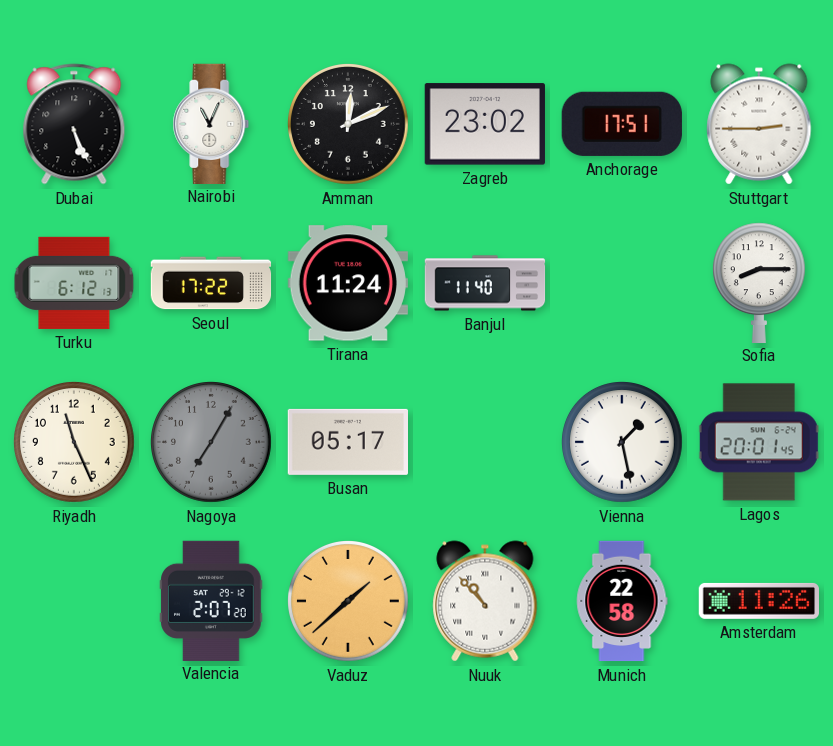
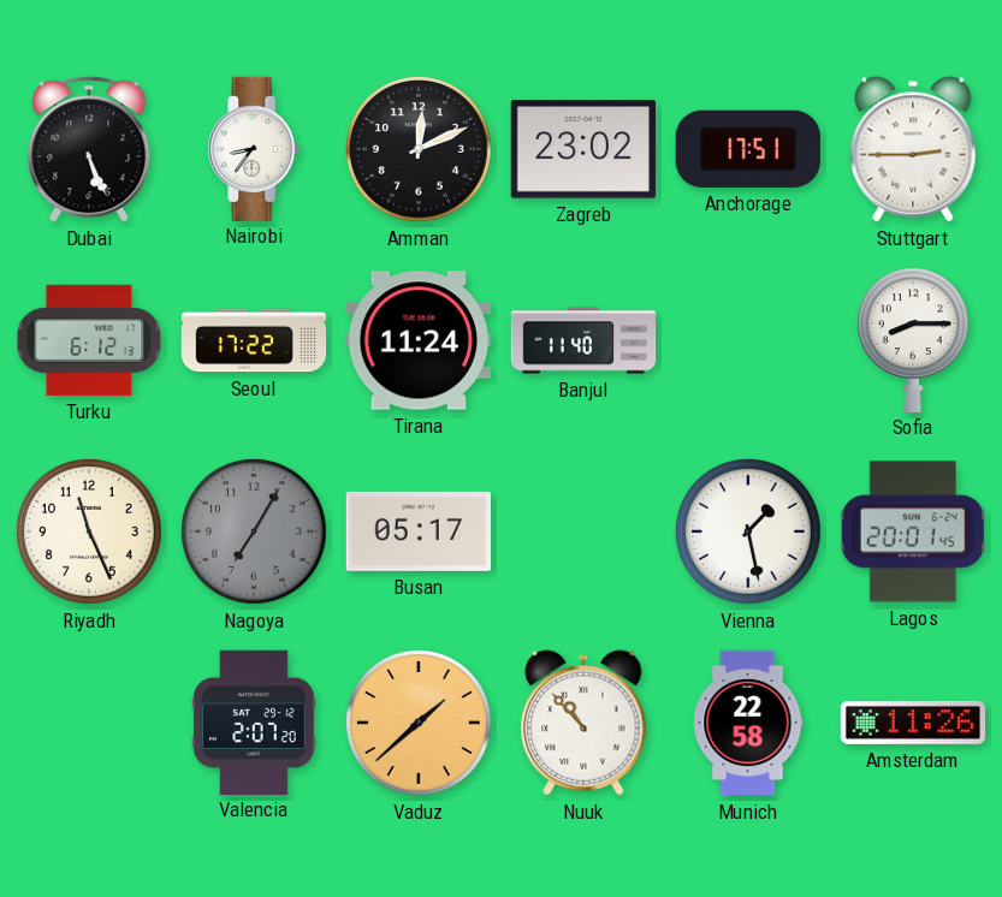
Nairobi: 11:04 -> 8:36
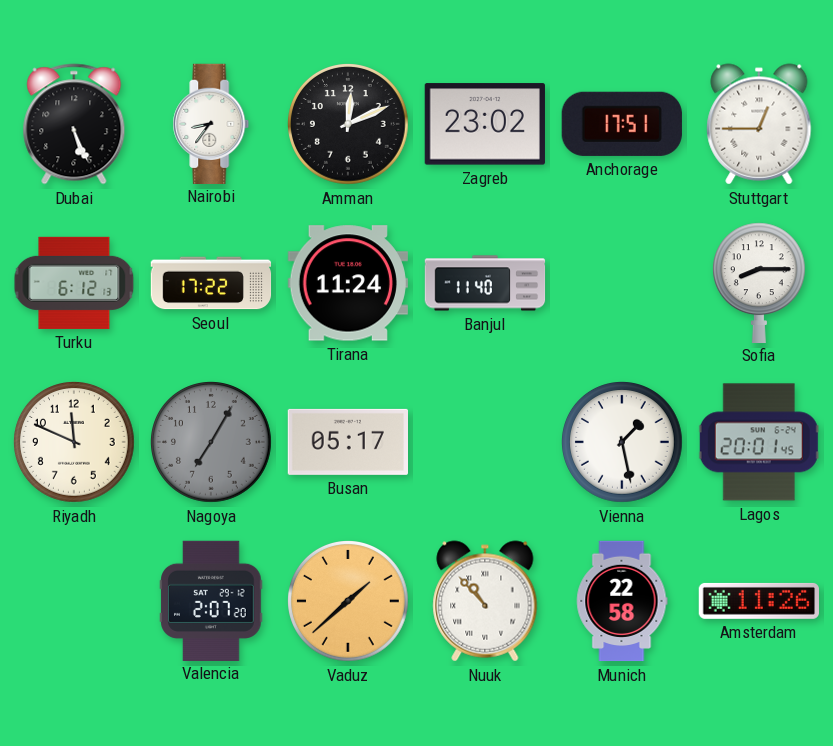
Stuttgart: 2:45 -> 12:45
Riyadh: 11:26 -> 11:49
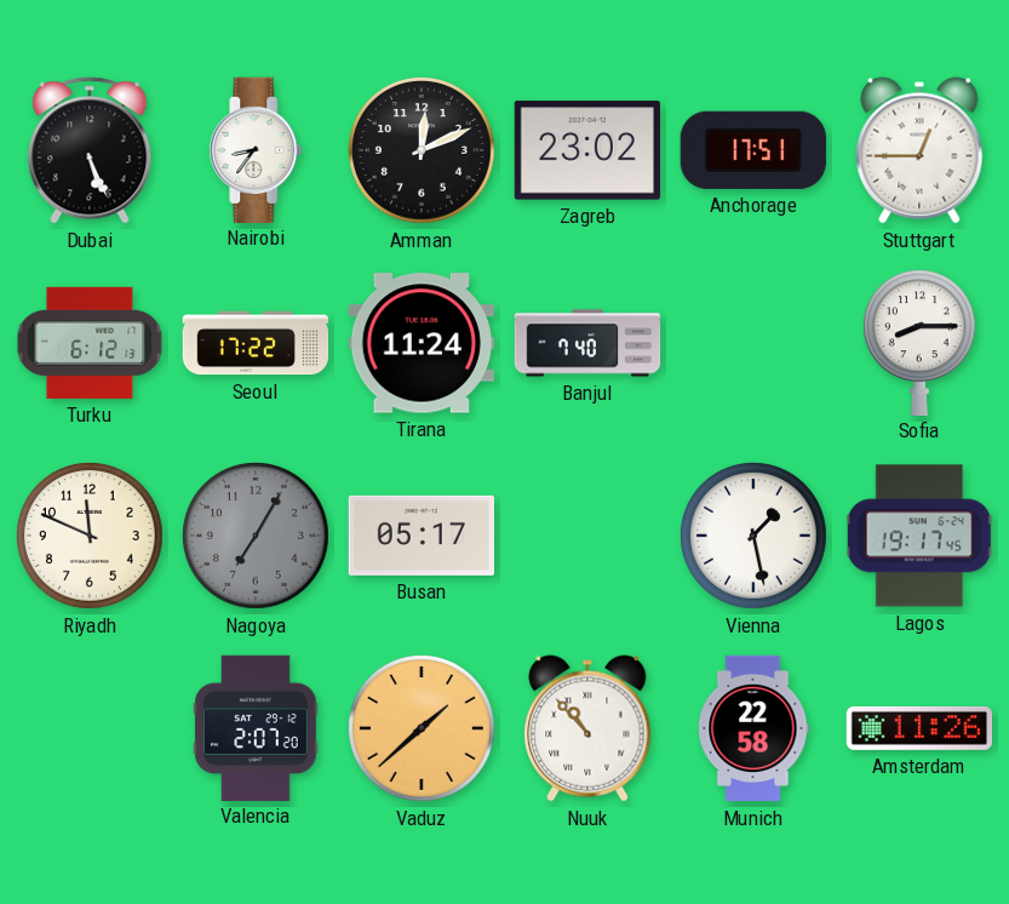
Banjul: 11:40 -> 7:40
Lagos: 20:01 -> 19:17
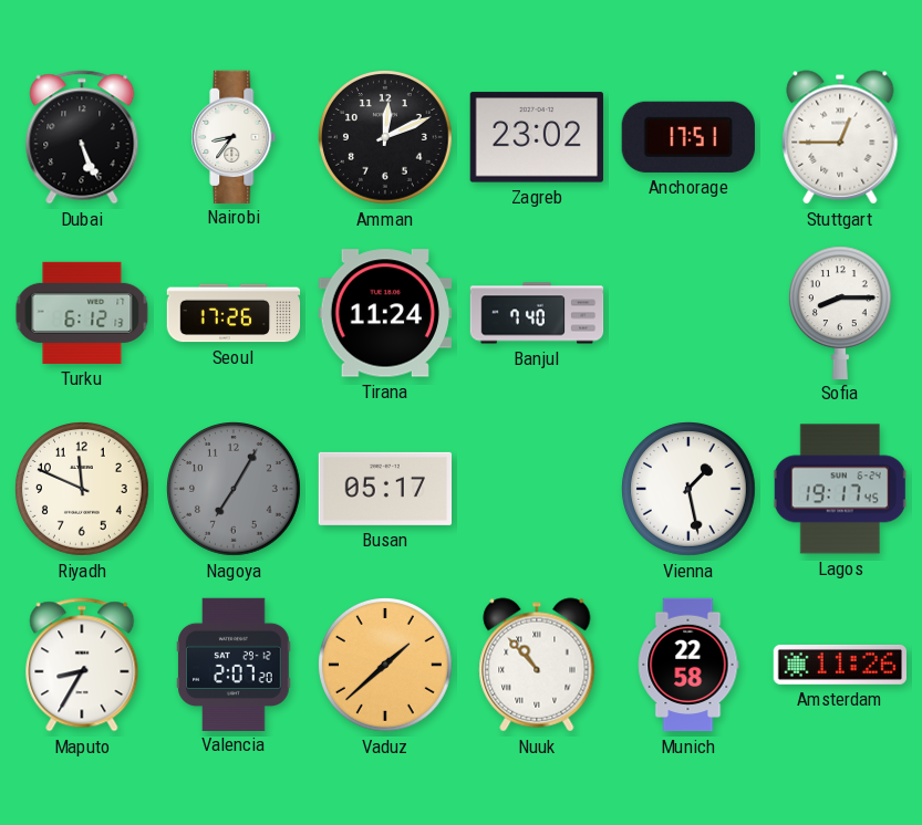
Seoul: 17:22 -> 17:26
Maputo: none -> 8:35
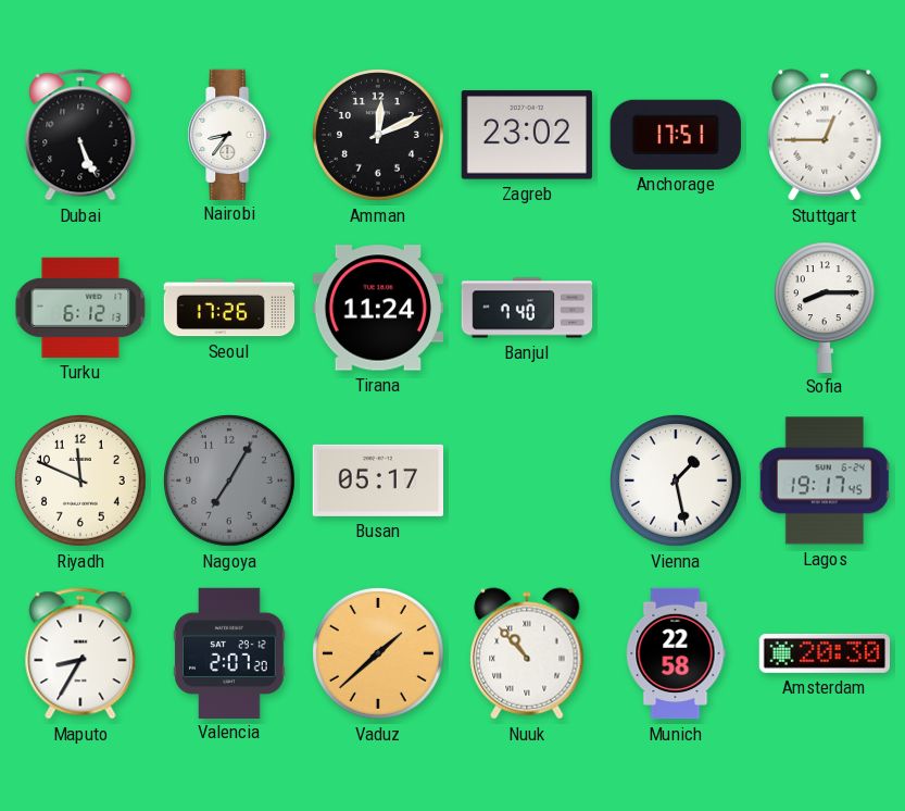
Amsterdam: 11:26 -> 20:30
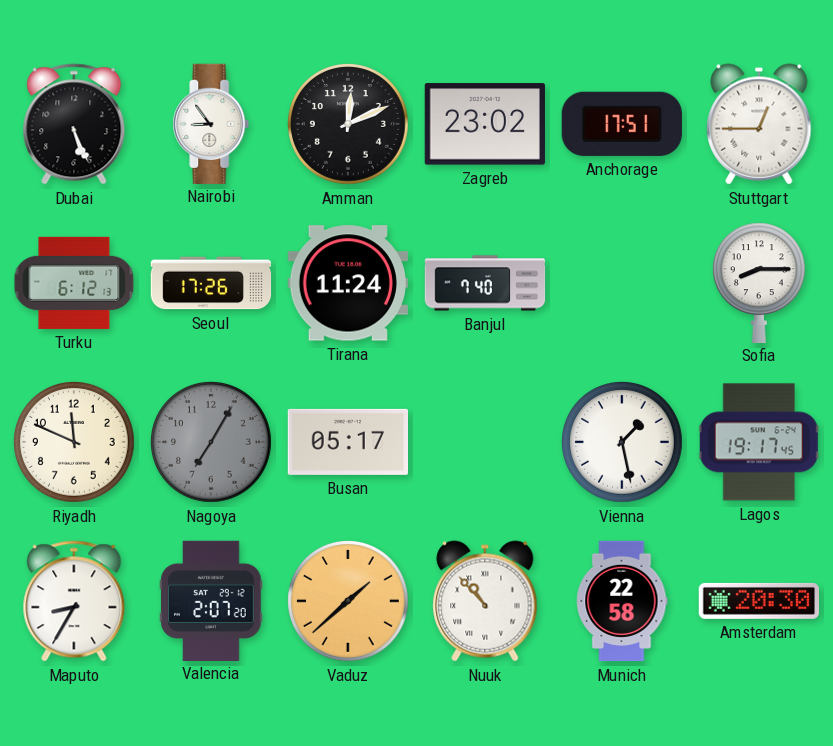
Nairobi: 8:36 -> 8:54
